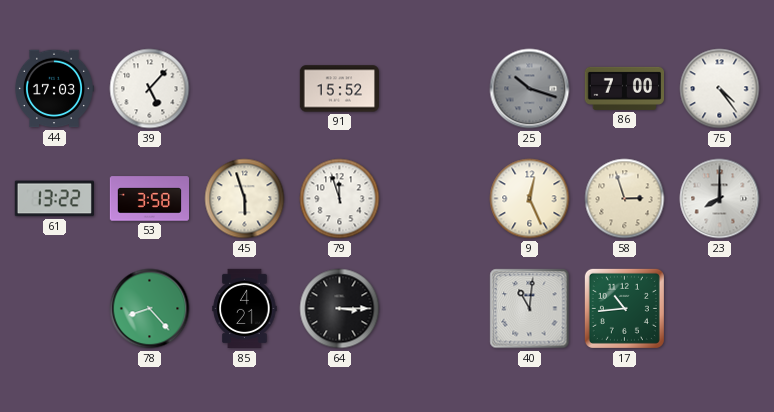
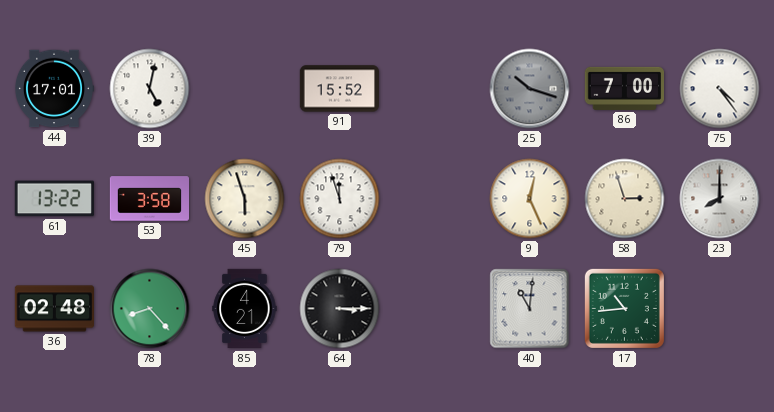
44: 17:03 -> 17:01
39: 5:07 -> 5:02
36: none -> 02:48
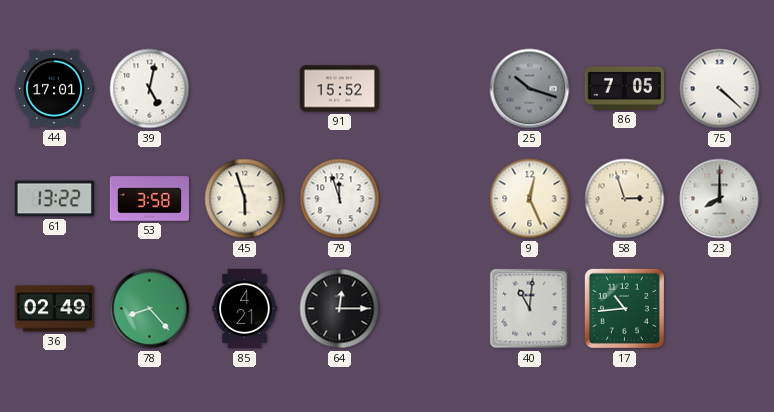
86: 7:00 -> 7:05
75: 4:24 -> 4:22
36: 02:48 -> 02:49
64: 3:15 -> 12:15
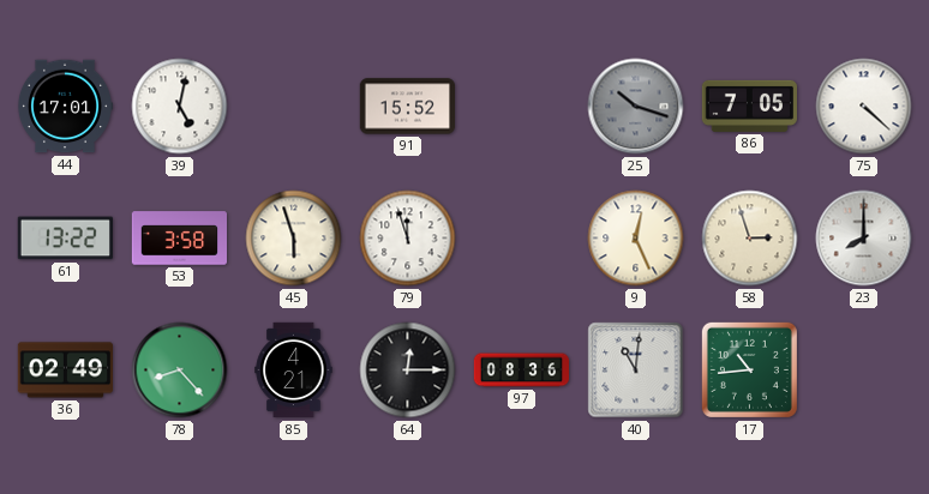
97: none -> 08:36
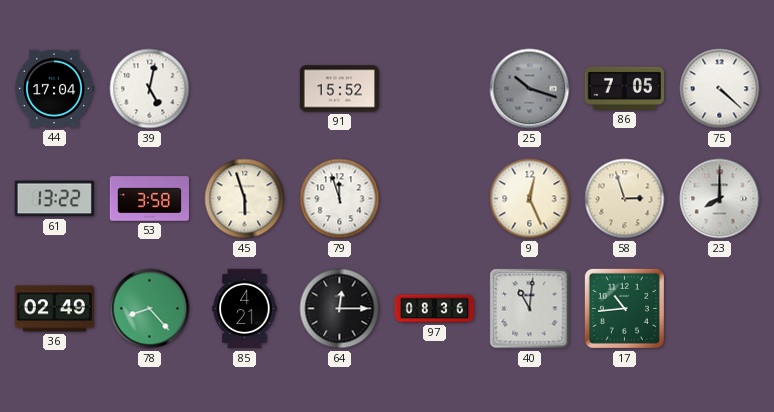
44: 17:01 -> 17:04
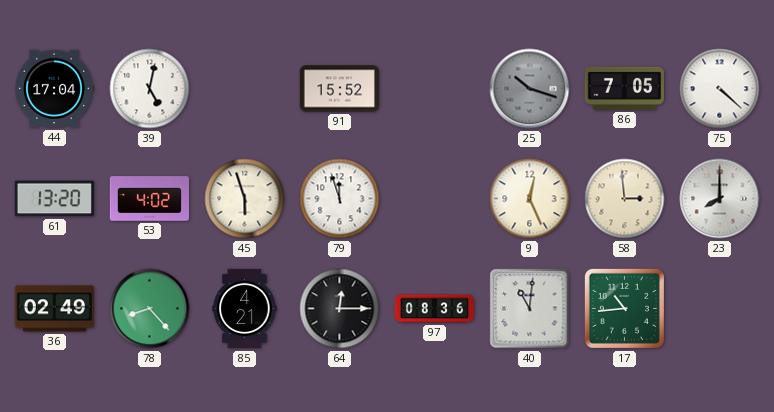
61: 13:22 -> 13:20
53: 3:58 -> 4:02
58: 2:57 -> 2:59
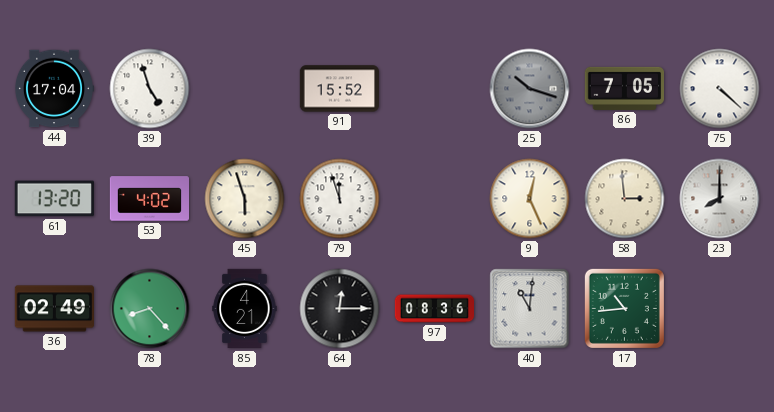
39: 5:02 -> 4:57
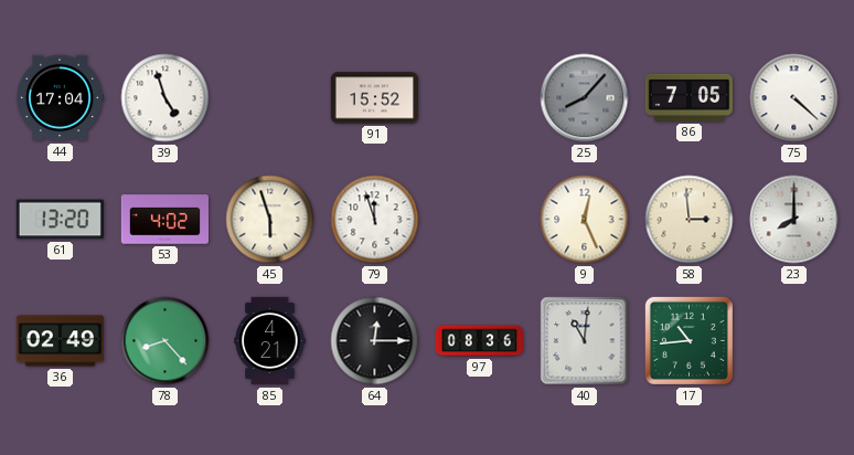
25: 10:18 -> 8:07
